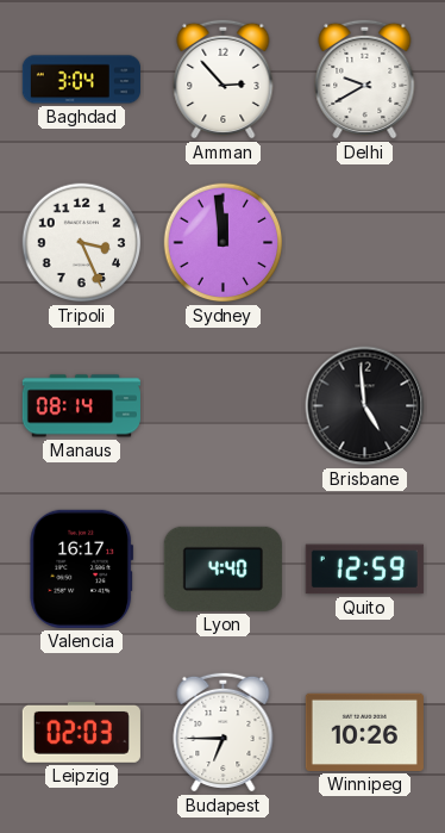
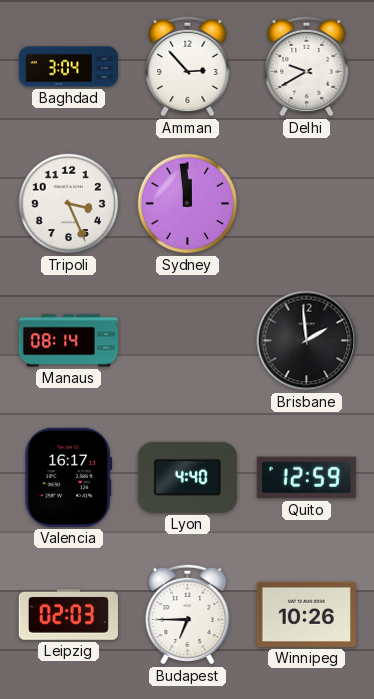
Brisbane: 4:59 -> 1:59
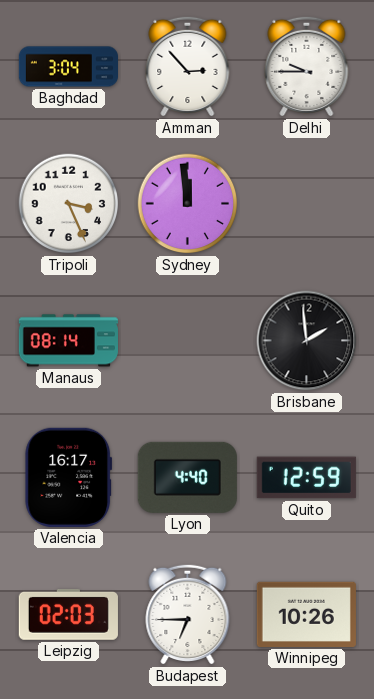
Delhi: 9:40 -> 9:45
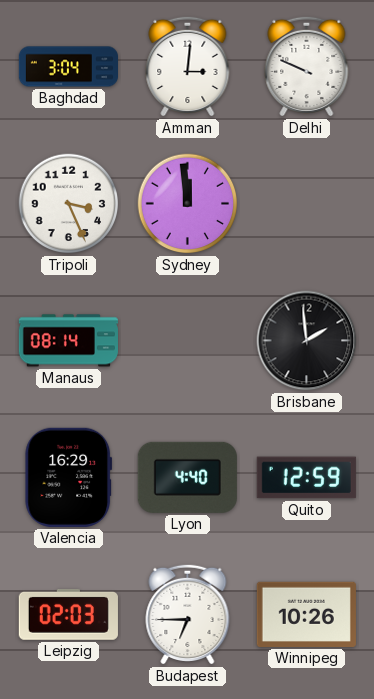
Amman: 2:53 -> 3:01
Delhi: 9:45 -> 9:49
Valencia: 16:17 -> 16:29
